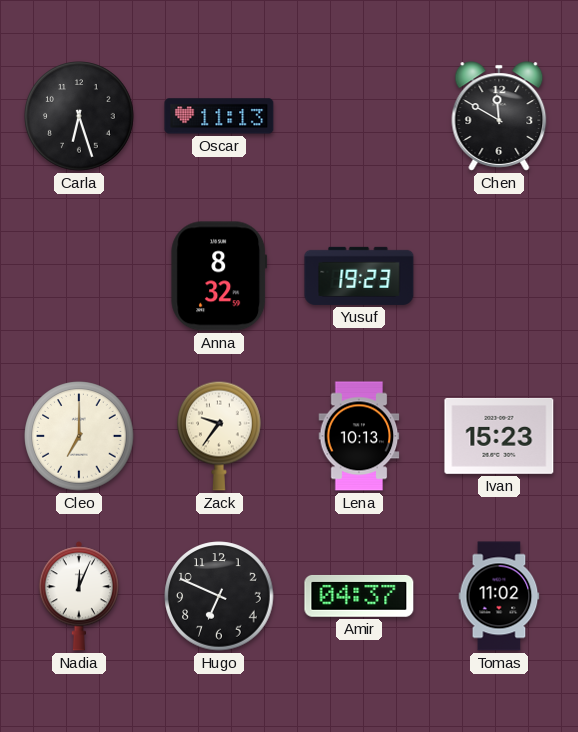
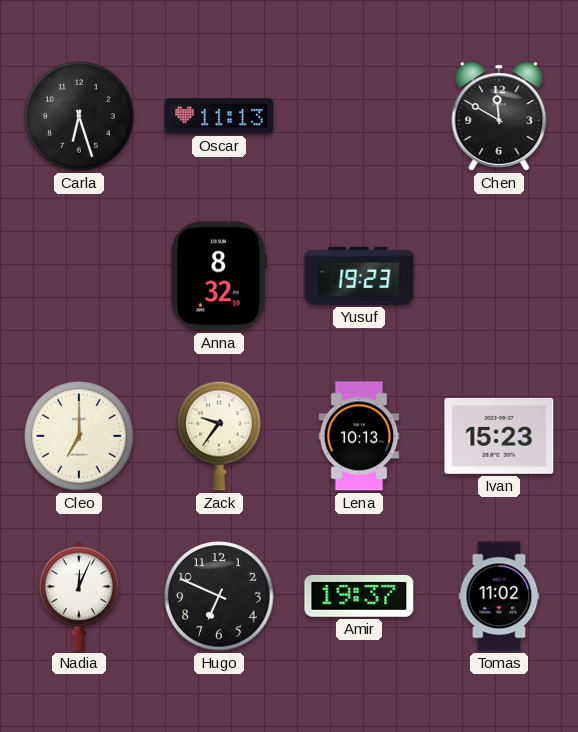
Amir: 04:37 -> 19:37
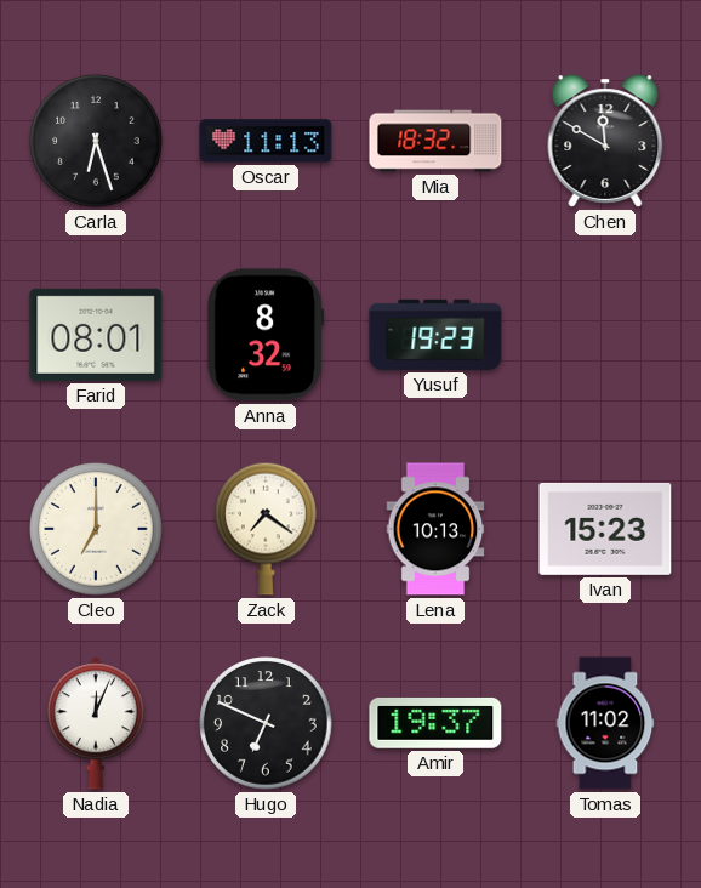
Mia: none -> 18:32
Farid: none -> 08:01
Zack: 9:36 -> 7:21
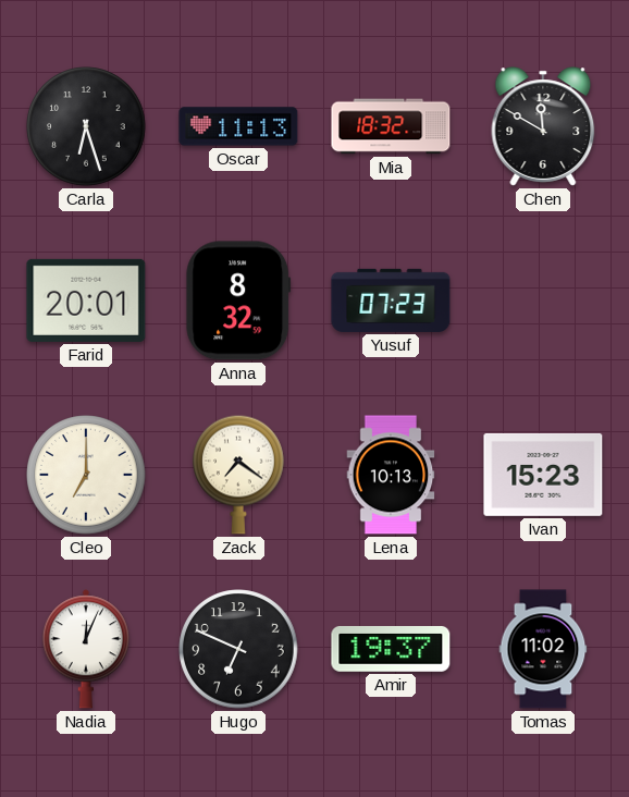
Farid: 08:01 -> 20:01
Yusuf: 19:23 -> 07:23
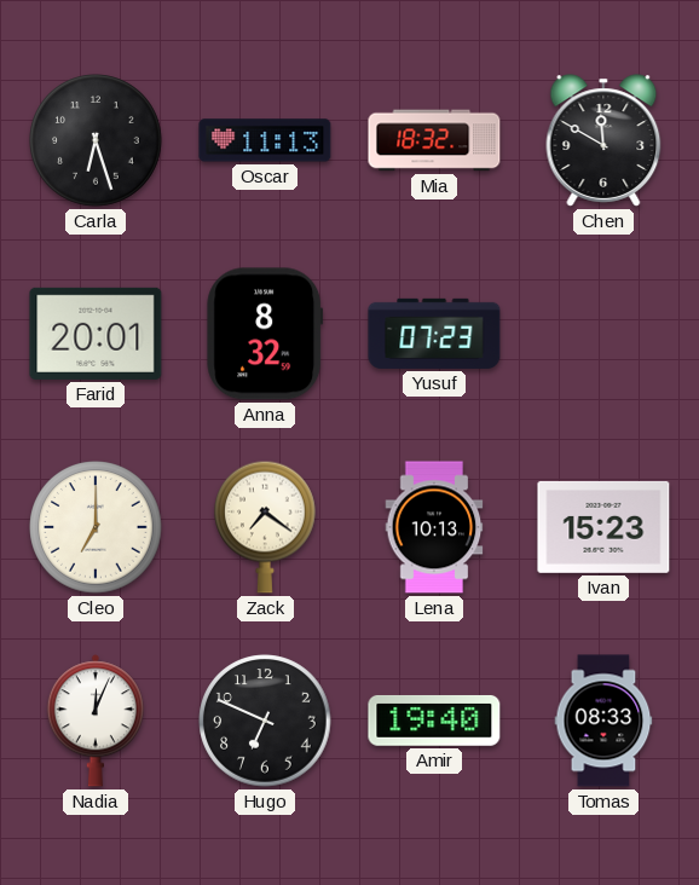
Amir: 19:37 -> 19:40
Tomas: 11:02 -> 08:33
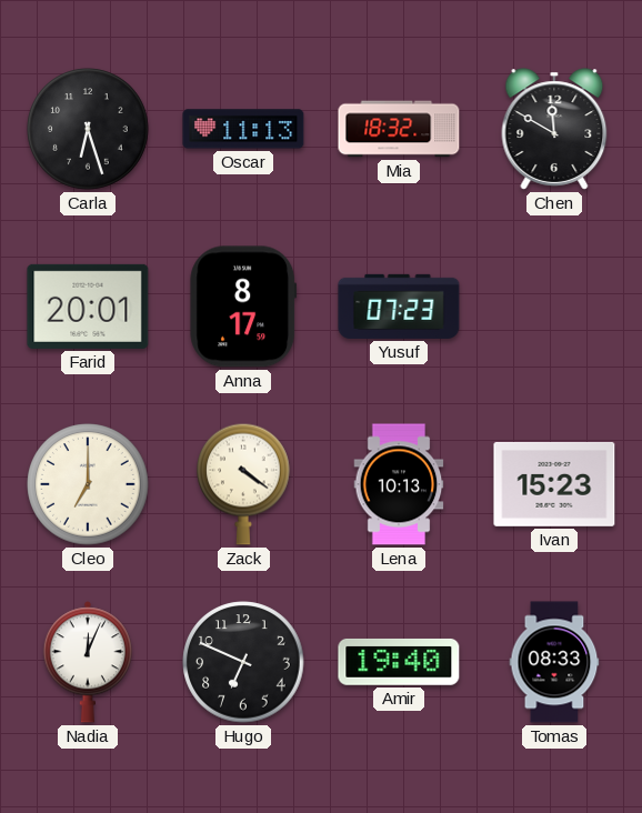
Anna: 8:32 -> 8:17
Zack: 7:21 -> 4:21
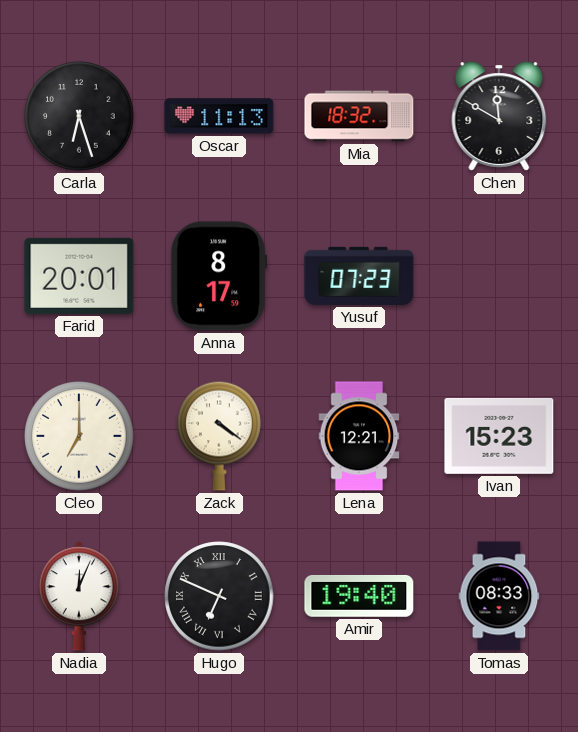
Lena: 10:13 -> 12:21
Hugo numerals: Arabic -> Roman
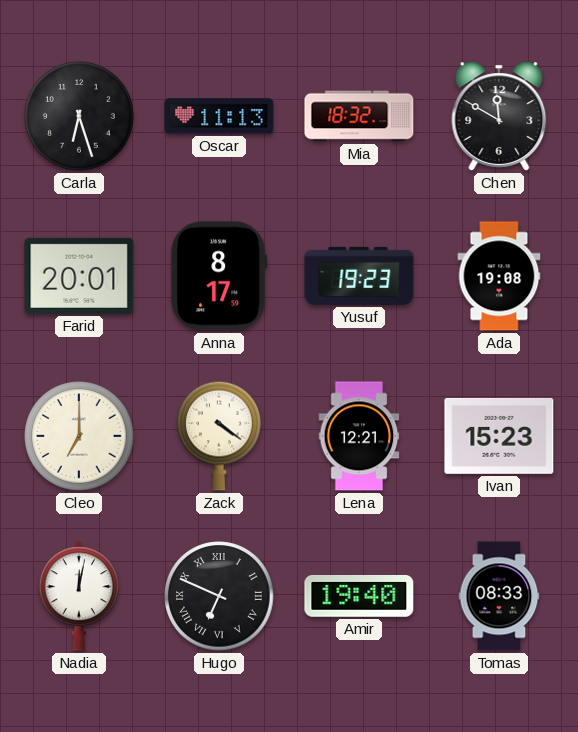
Yusuf: 07:23 -> 19:23
Ada: none -> 19:08
Nadia: 12:04 -> 12:02
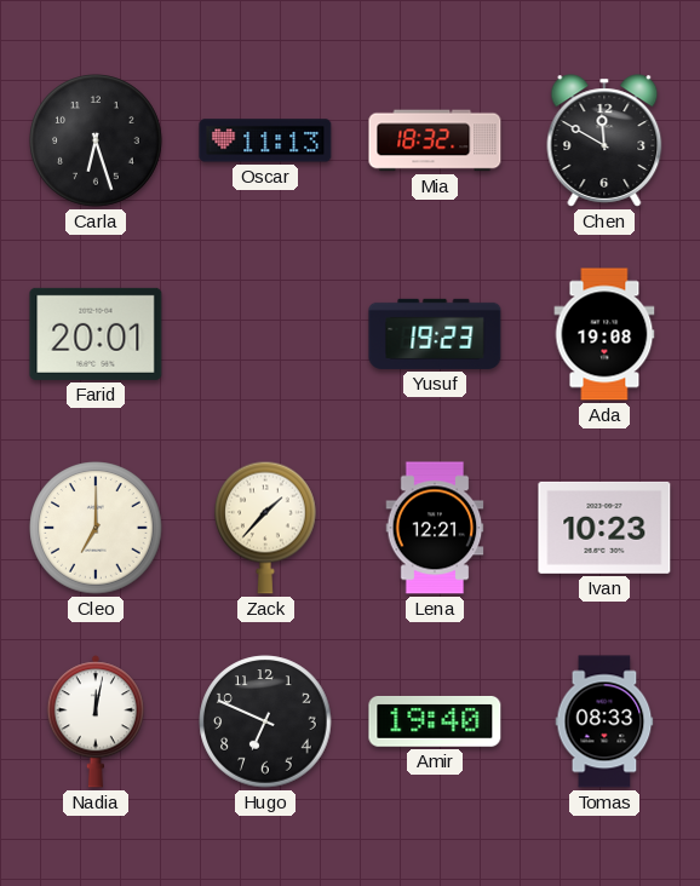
Anna: 8:17 -> none
Zack: 4:21 -> 1:37
Ivan: 15:23 -> 10:23
Hugo numerals: Roman -> Arabic
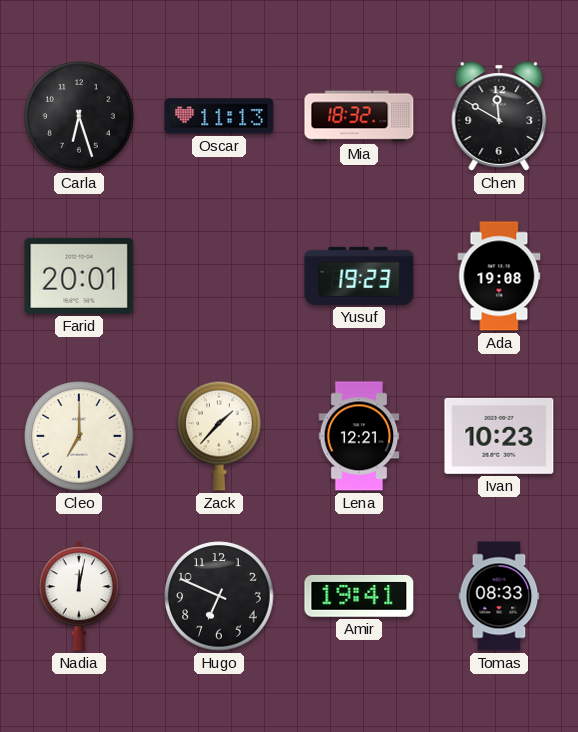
Amir: 19:40 -> 19:41
